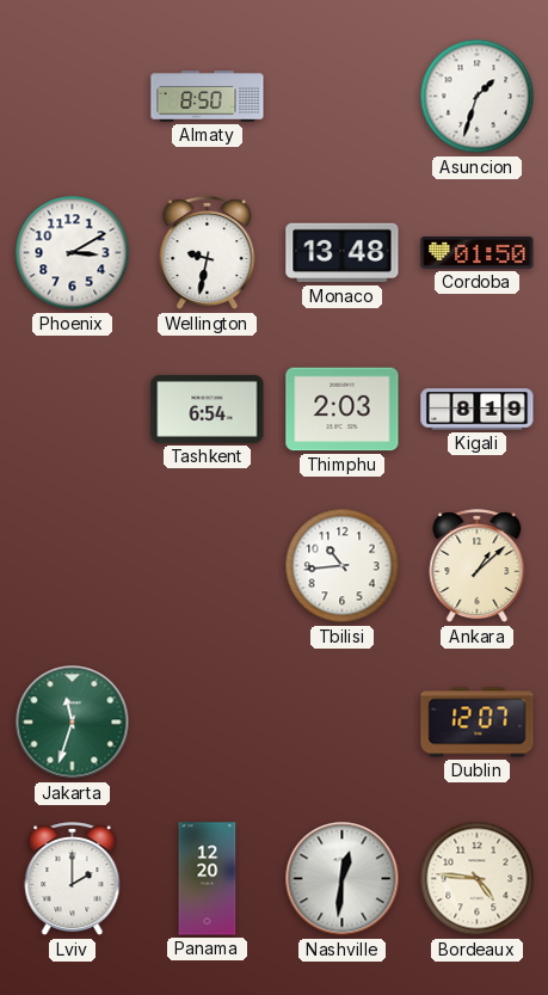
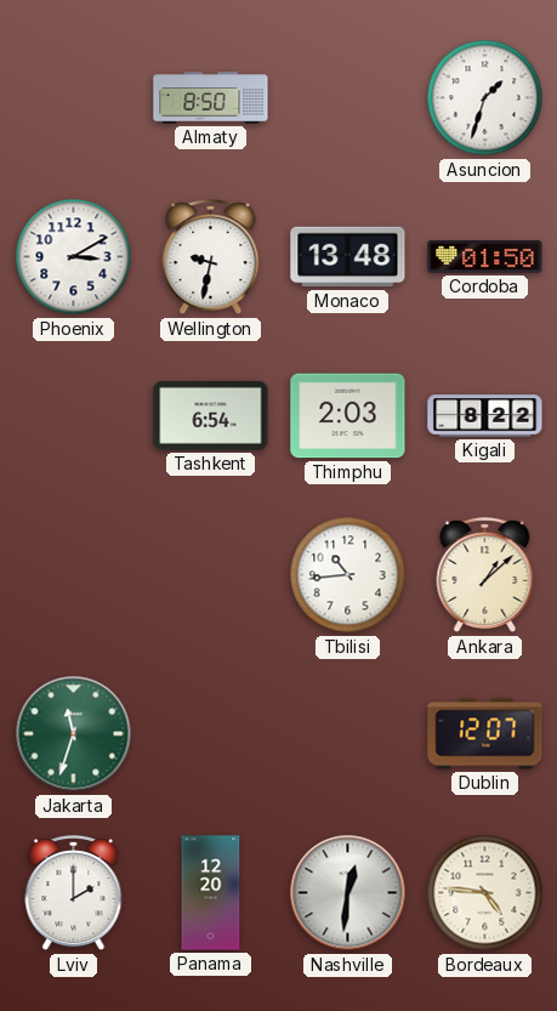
Kigali: 8:19 -> 8:22
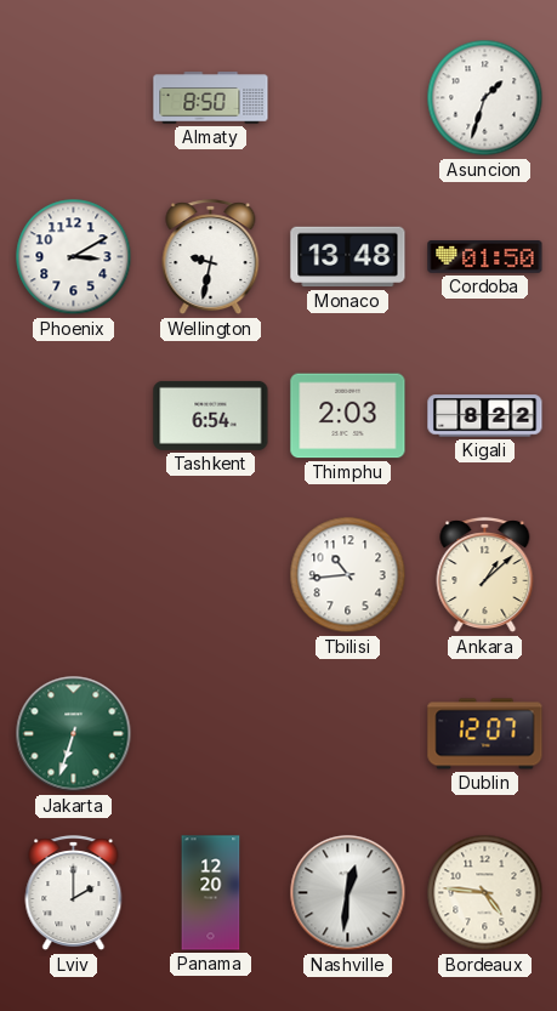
Jakarta: 11:33 -> 6:33
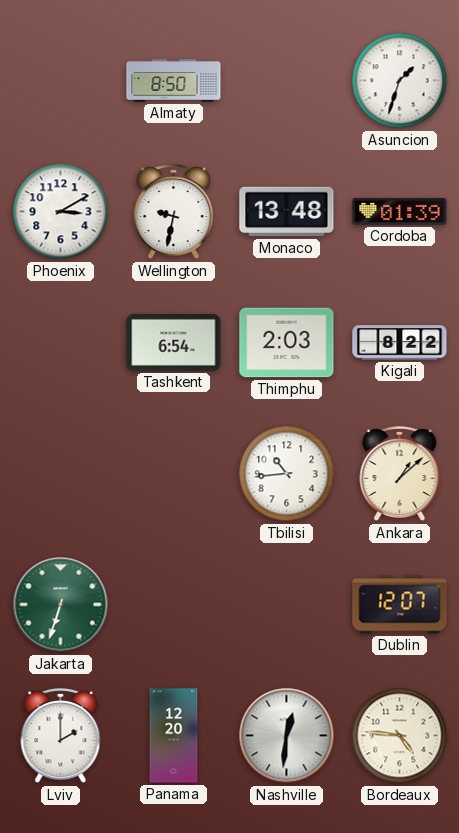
Cordoba: 01:50 -> 01:39
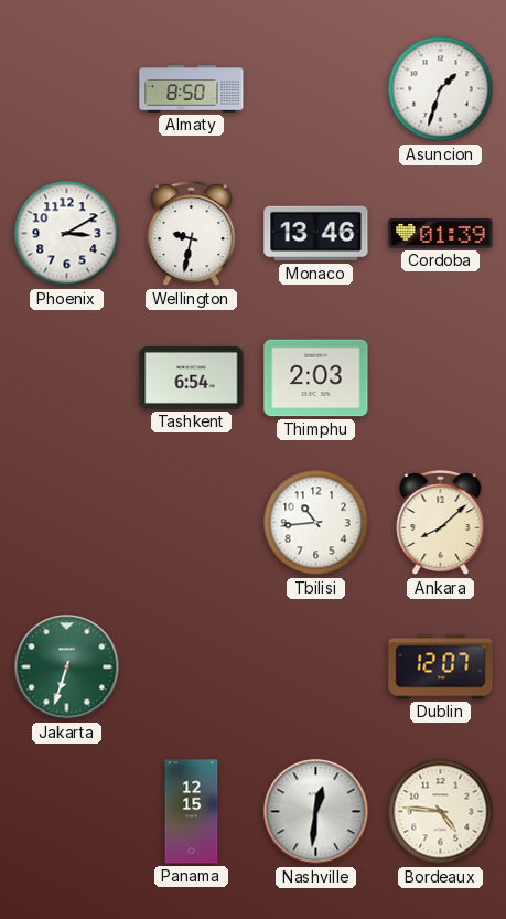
Monaco: 13:48 -> 13:46
Kigali: 8:22 -> none
Ankara: 1:08 -> 8:08
Lviv: 2:00 -> none
Panama: 12:20 -> 12:15
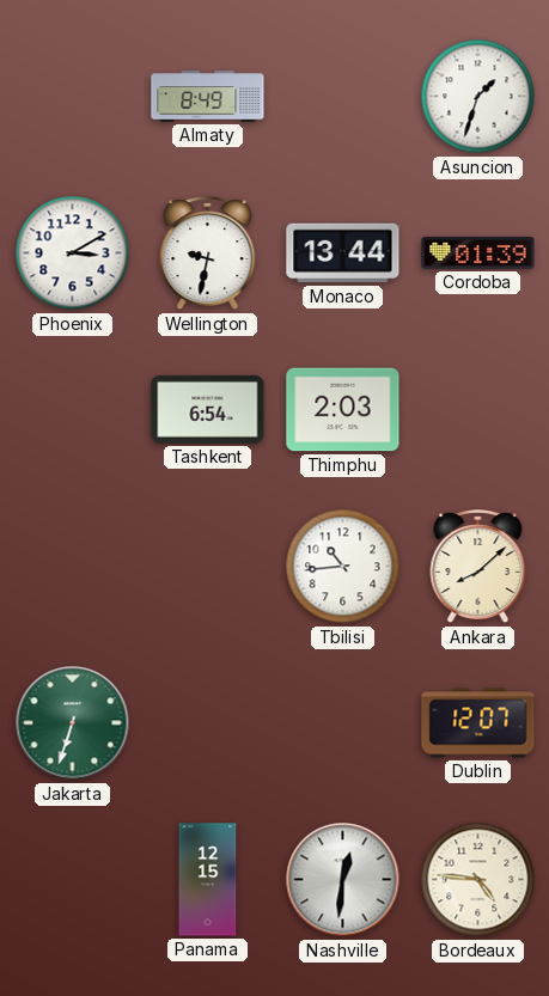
Almaty: 8:50 -> 8:49
Monaco: 13:46 -> 13:44
